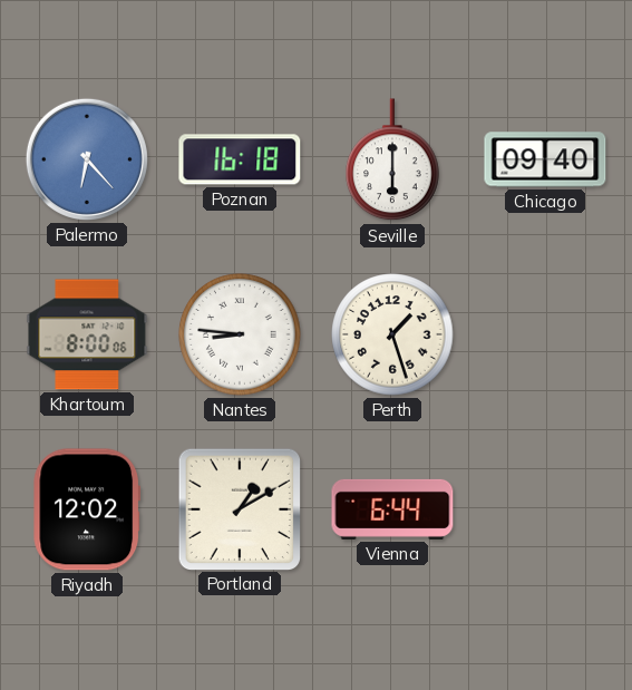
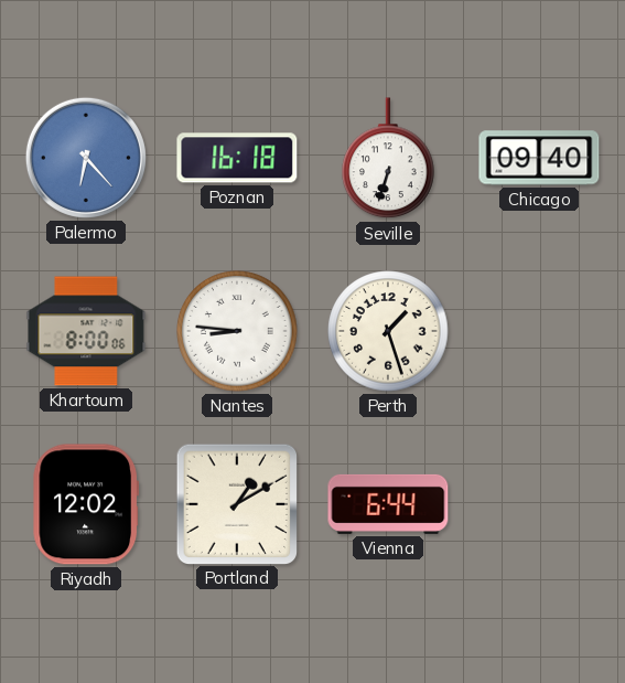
Seville: 6:00 -> 6:33
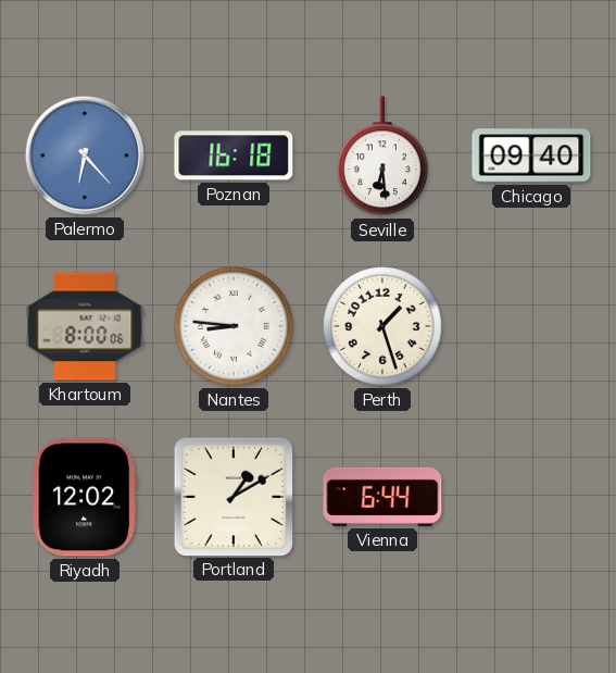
Seville: 6:33 -> 6:29
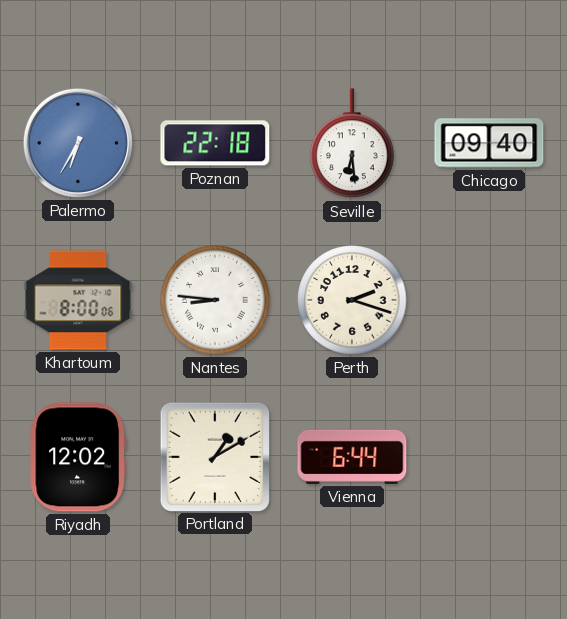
Palermo: 6:23 -> 6:35
Poznan: 16:18 -> 22:18
Perth: 1:27 -> 2:18
